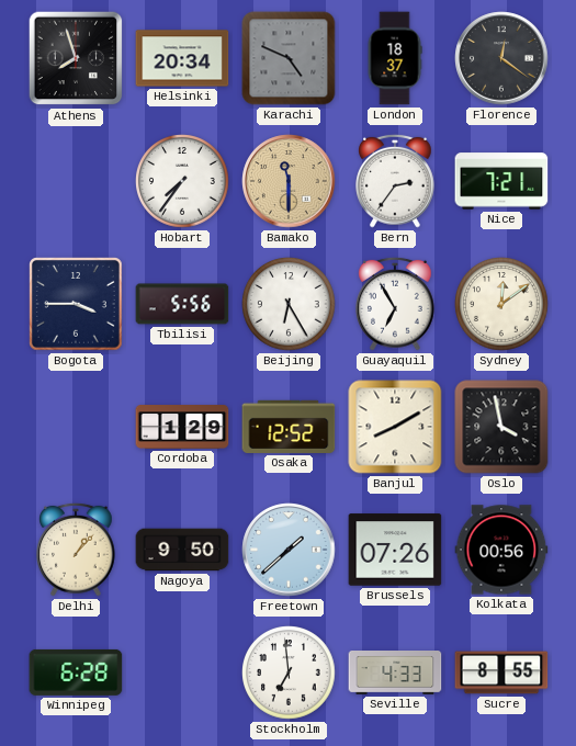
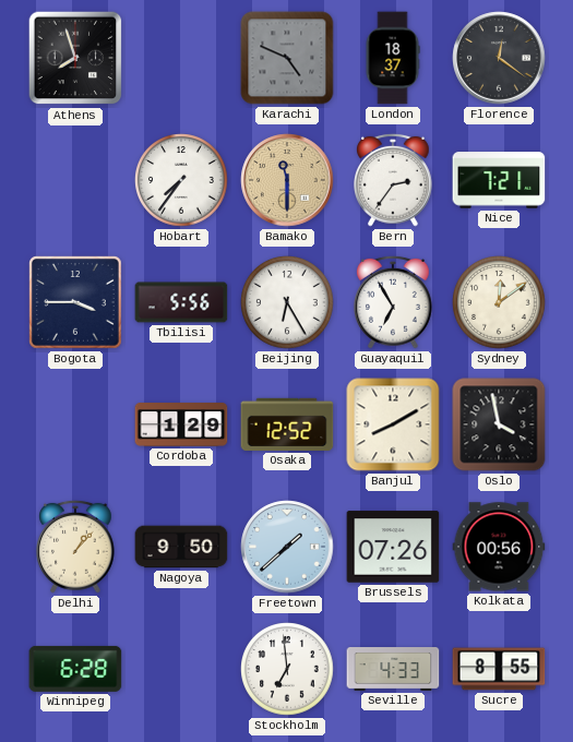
Helsinki: 20:34 -> none
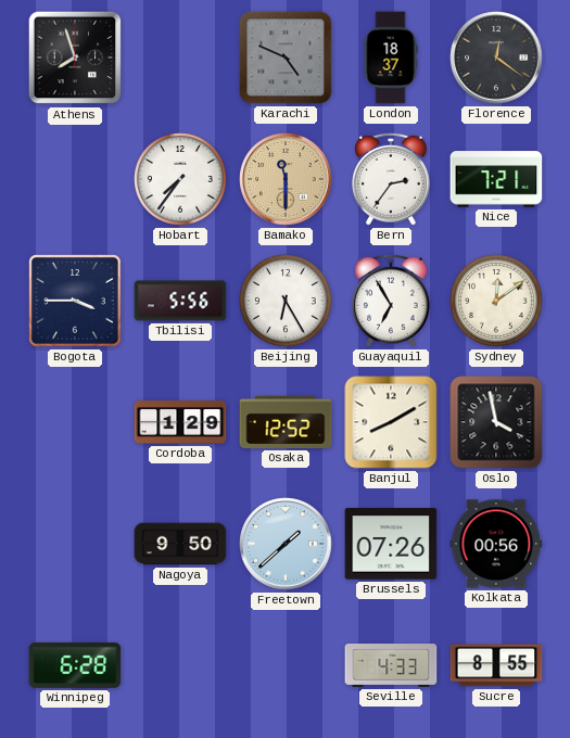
Delhi: 1:07 -> none
Stockholm: 6:59 -> none
